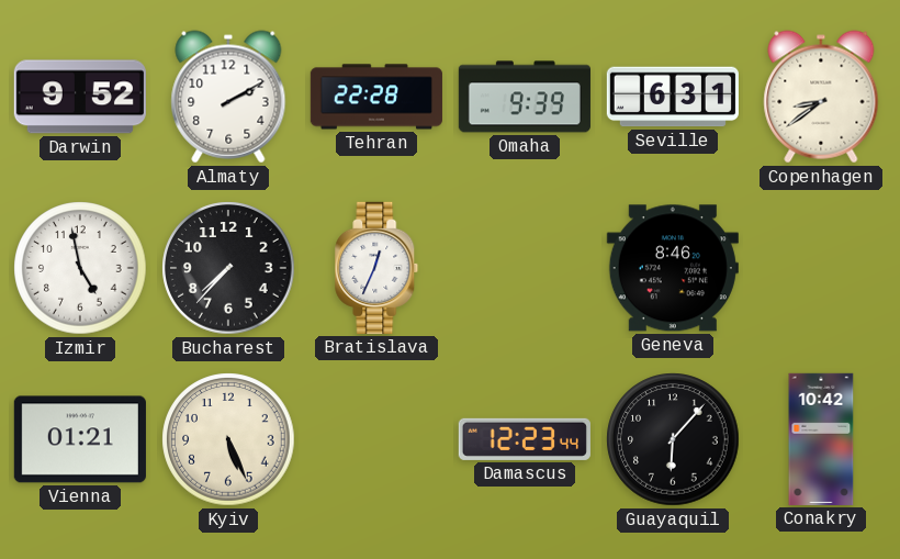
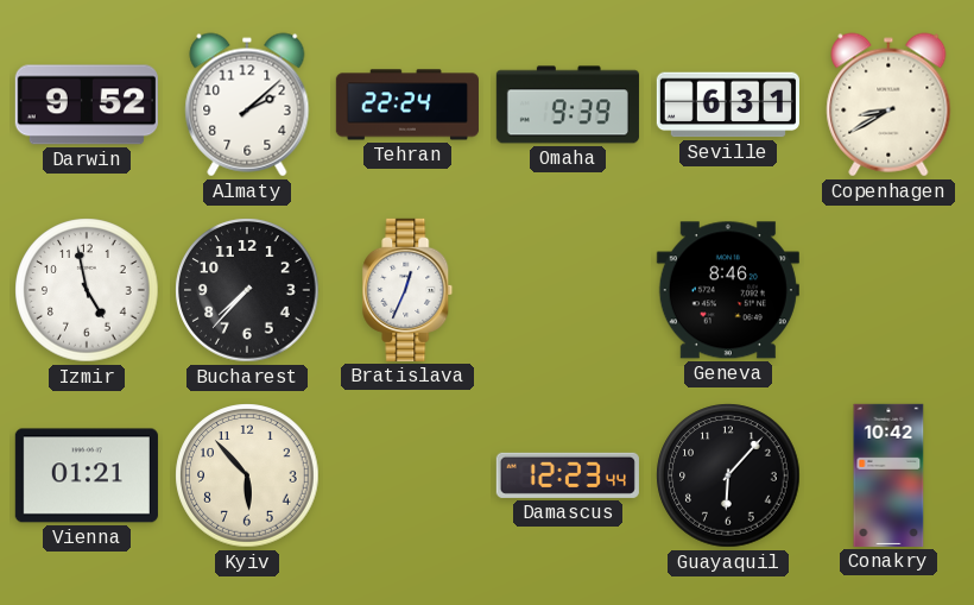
Almaty: 2:10 -> 2:08
Tehran: 22:28 -> 22:24
Copenhagen: 8:39 -> 8:40
Kyiv: 5:26 -> 5:53
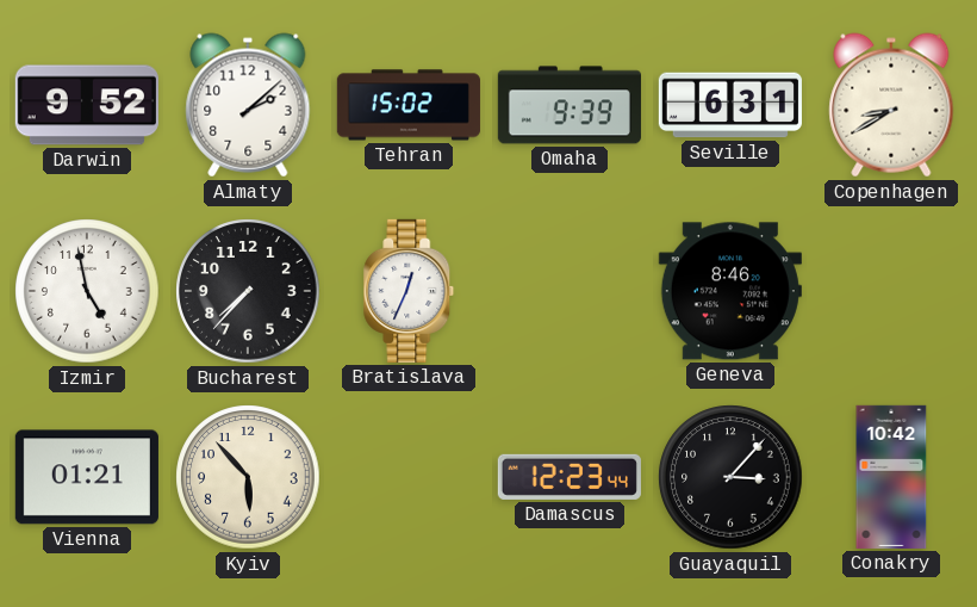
Tehran: 22:24 -> 15:02
Guayaquil: 6:07 -> 3:07
